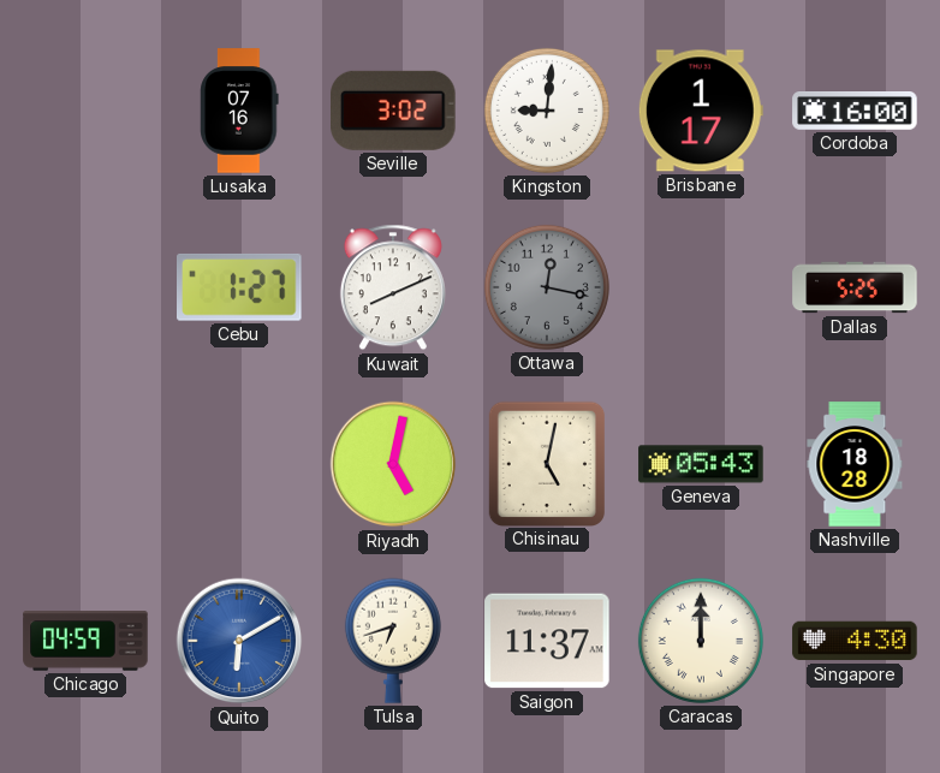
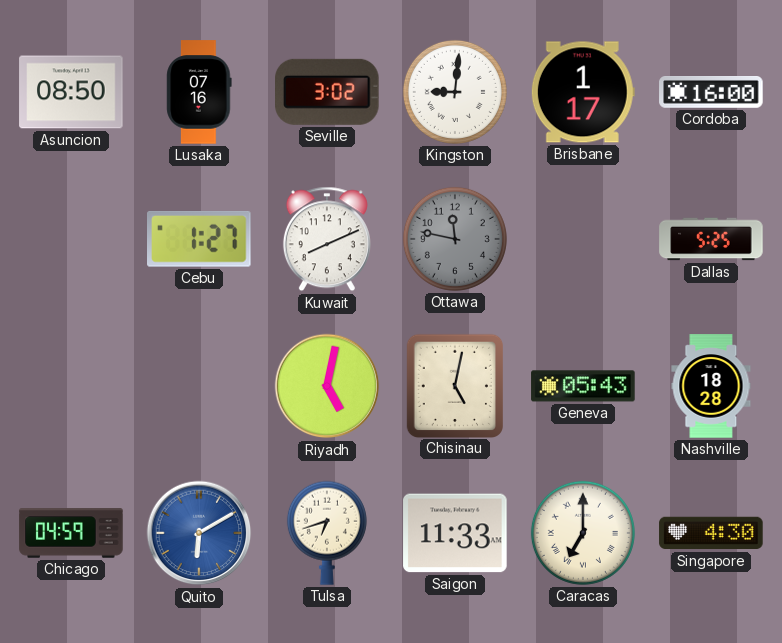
Asuncion: none -> 08:50
Ottawa: 12:17 -> 11:47
Saigon: 11:37 -> 11:33
Caracas: 12:00 -> 7:00
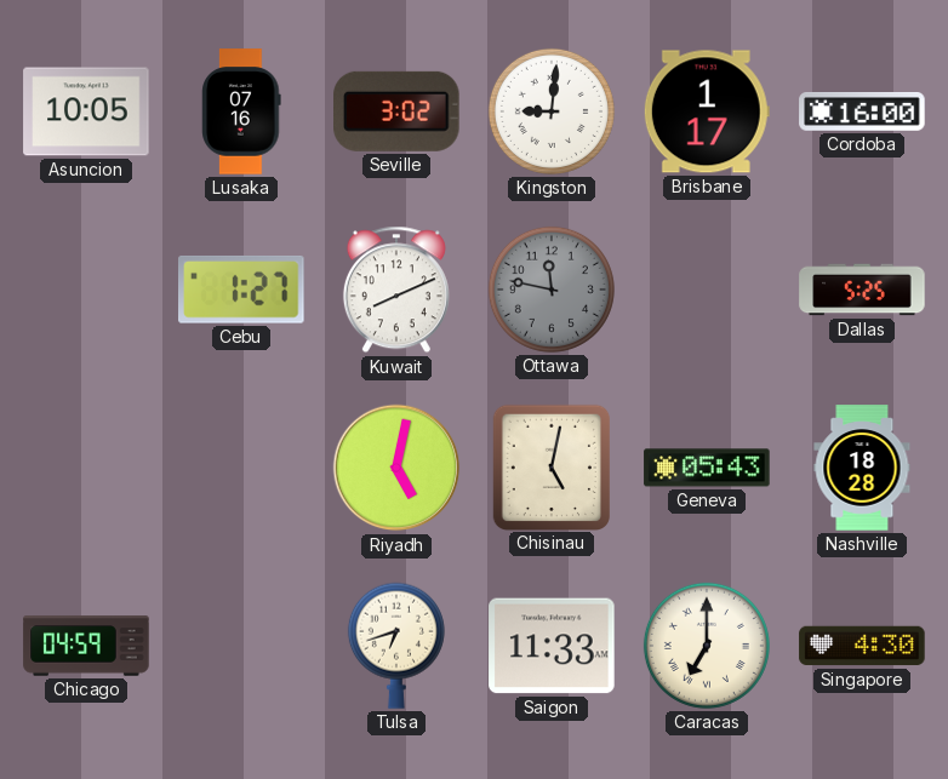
Asuncion: 08:50 -> 10:05
Quito: 6:10 -> none
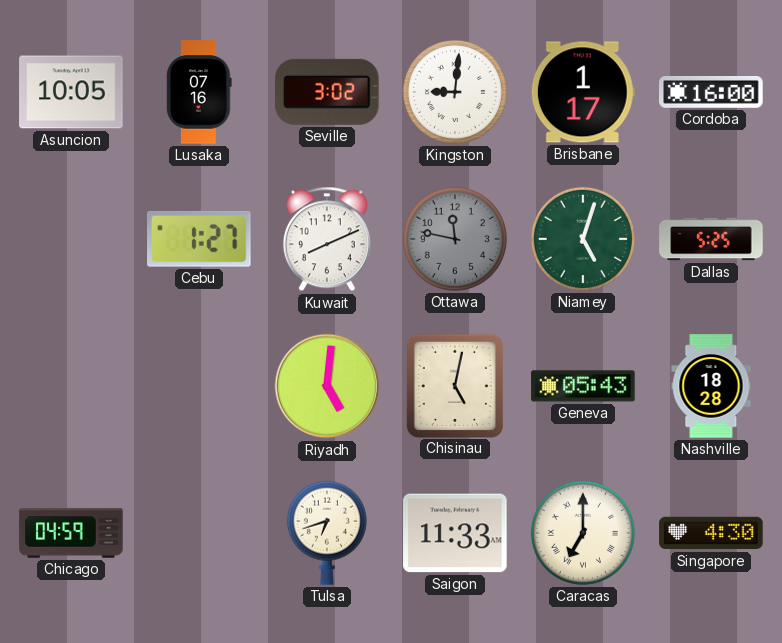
Niamey: none -> 5:03
Riyadh: 5:02 -> 5:01
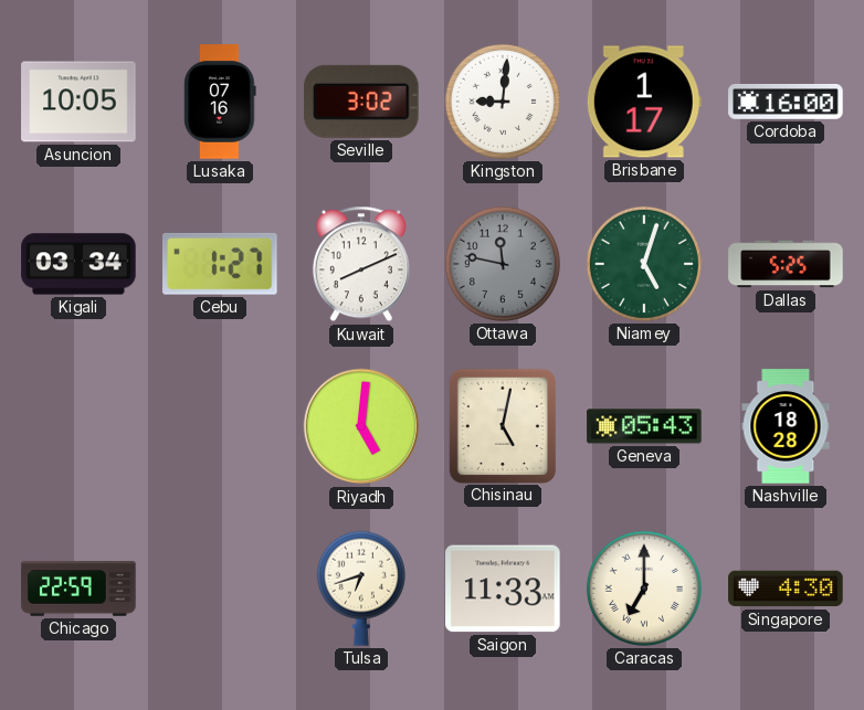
Kigali: none -> 03:34
Chicago: 04:59 -> 22:59
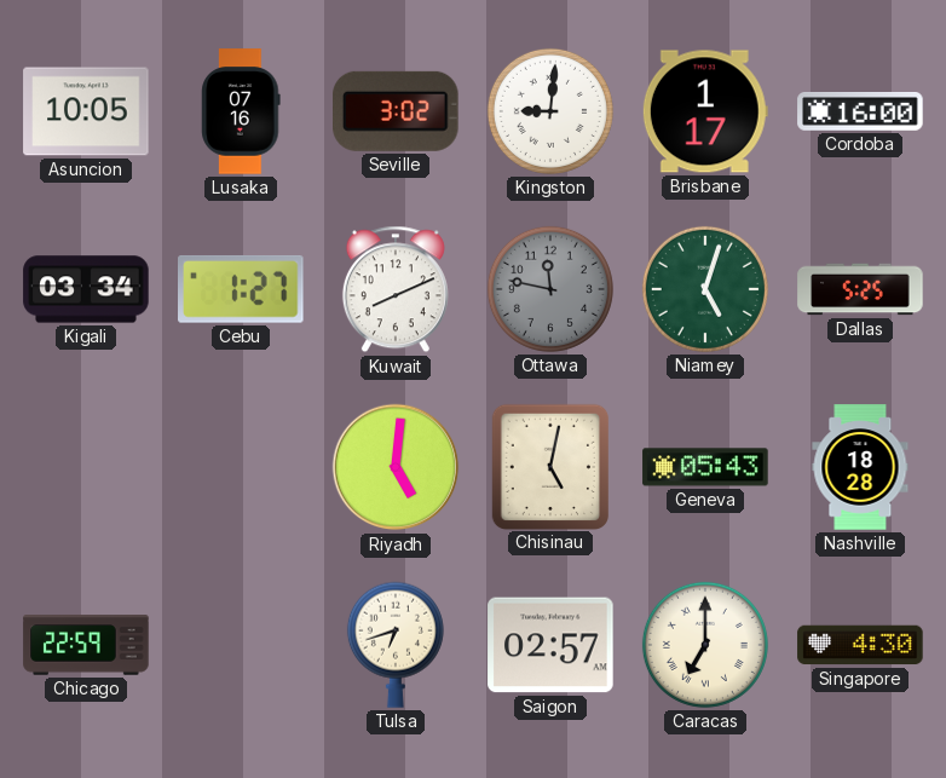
Saigon: 11:33 -> 02:57
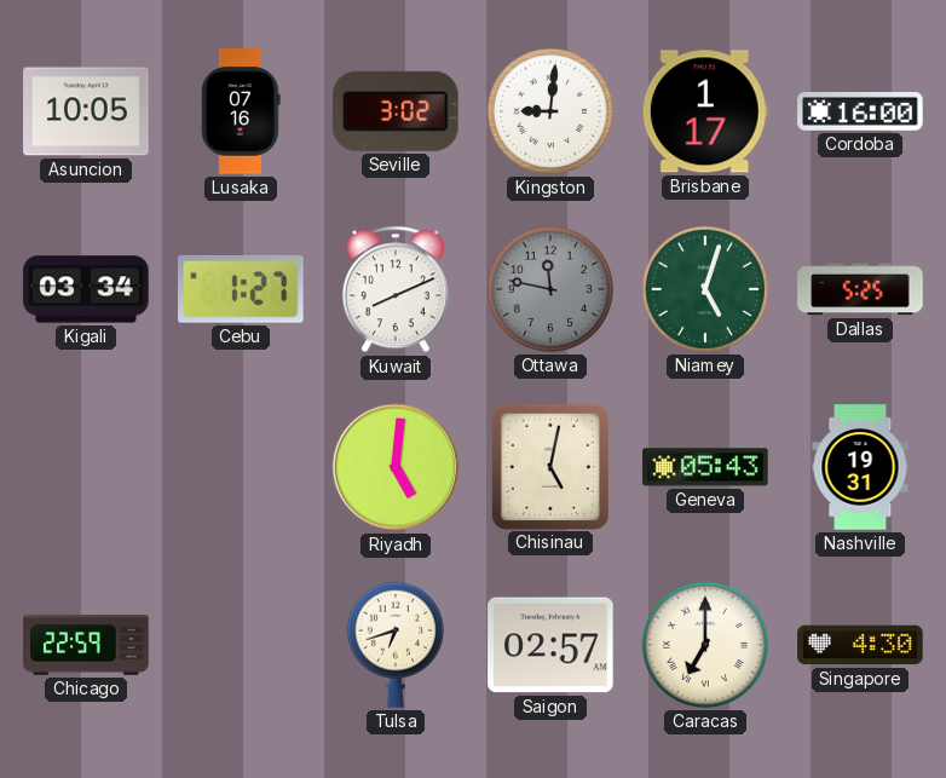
Nashville: 18:28 -> 19:31
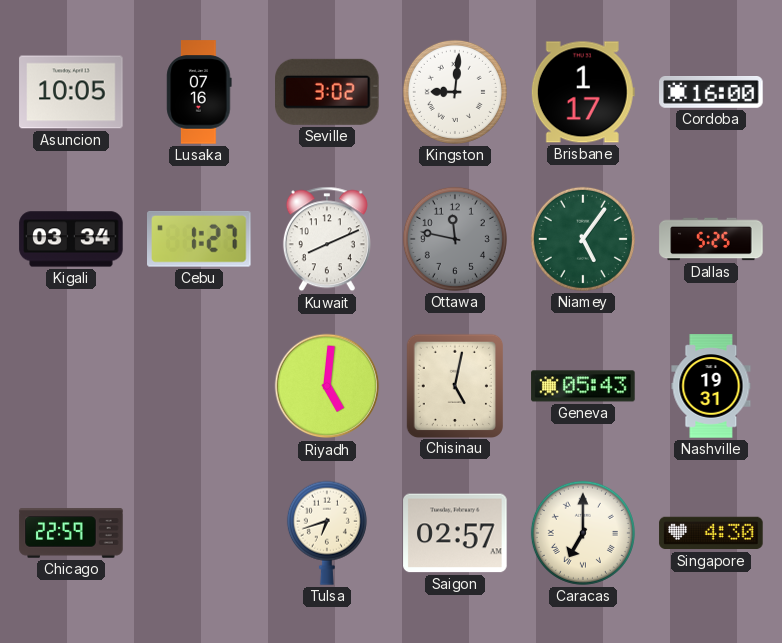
Niamey: 5:03 -> 5:06
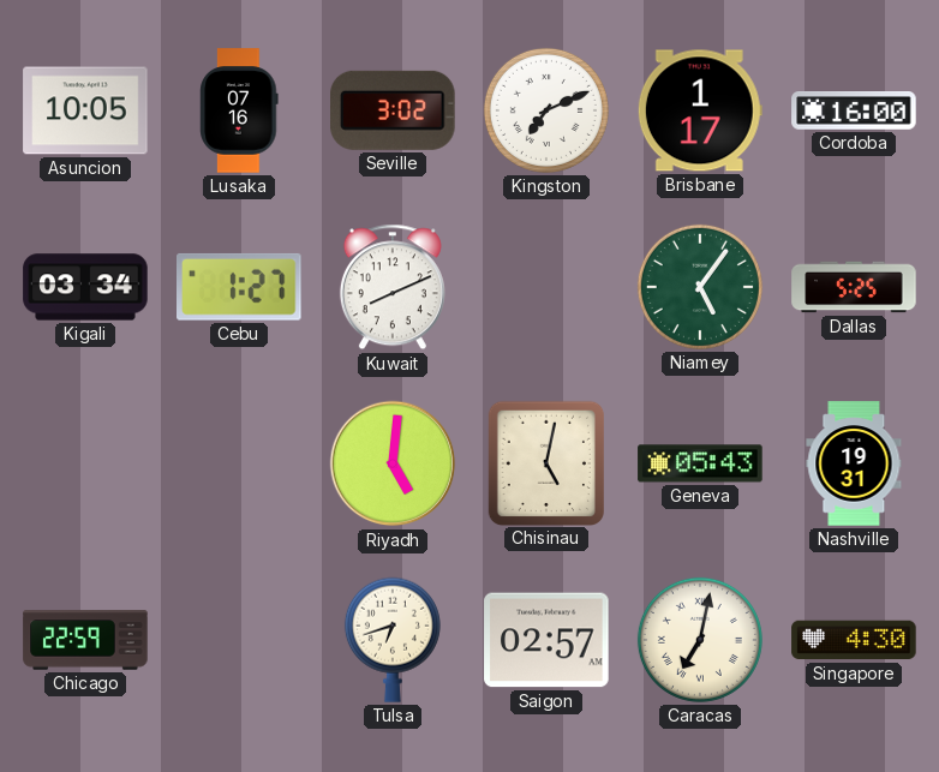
Kingston: 9:01 -> 7:11
Ottawa: 11:47 -> none
Caracas: 7:00 -> 7:02
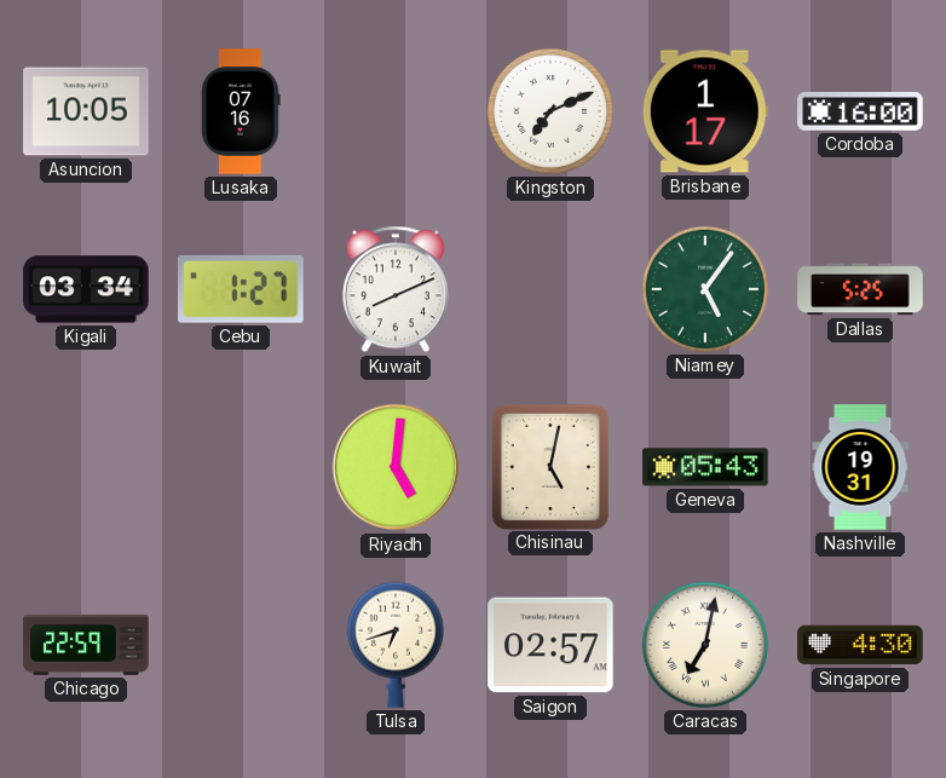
Seville: 3:02 -> none
